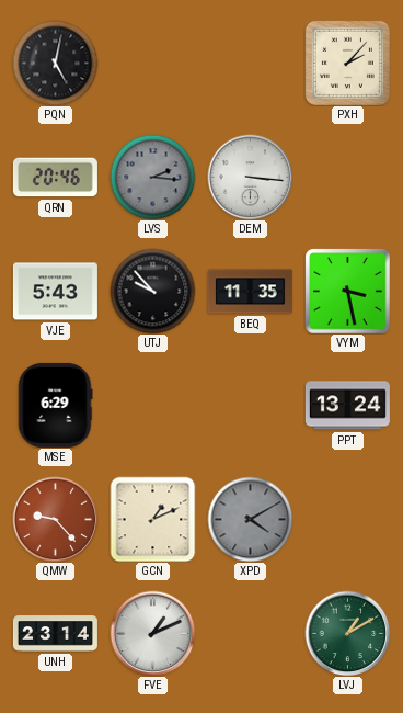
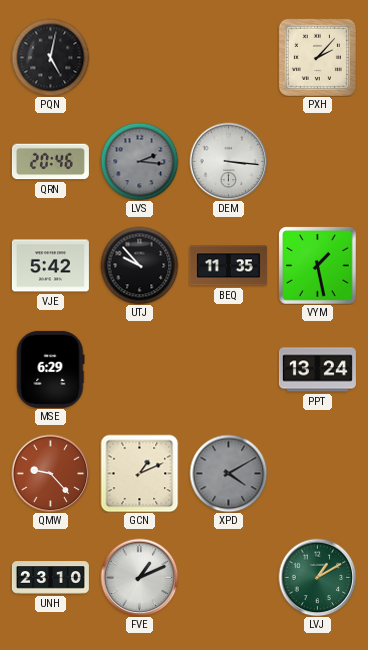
VJE: 5:43 -> 5:42
VYM: 3:28 -> 1:28
UNH: 23:14 -> 23:10
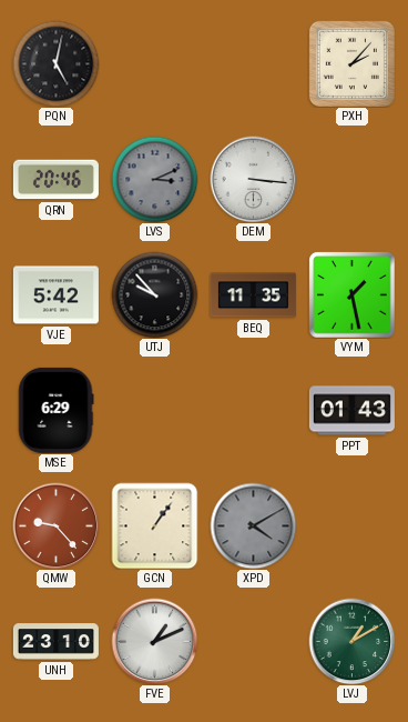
LVS: 2:16 -> 3:11
PPT: 13:24 -> 01:43
GCN: 1:11 -> 1:06
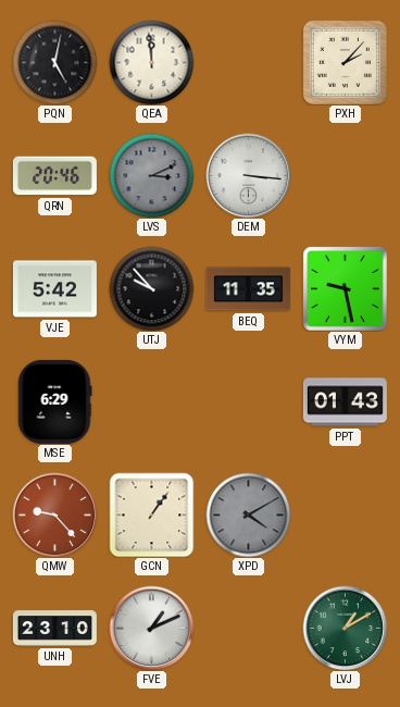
QEA: none -> 11:59
VYM: 1:28 -> 9:28
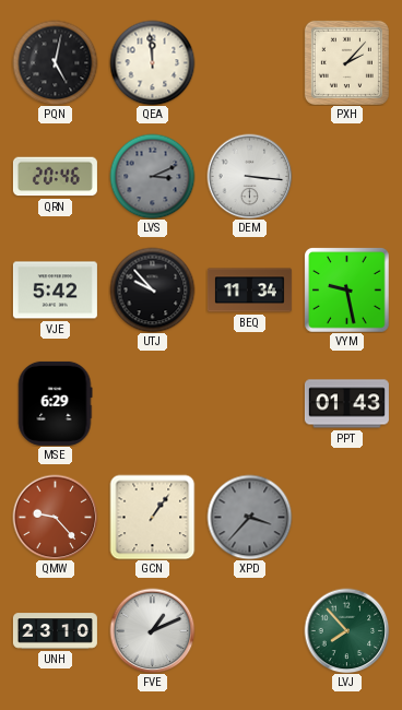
BEQ: 11:35 -> 11:34
XPD: 4:10 -> 3:37
LVJ: 1:10 -> 7:53
